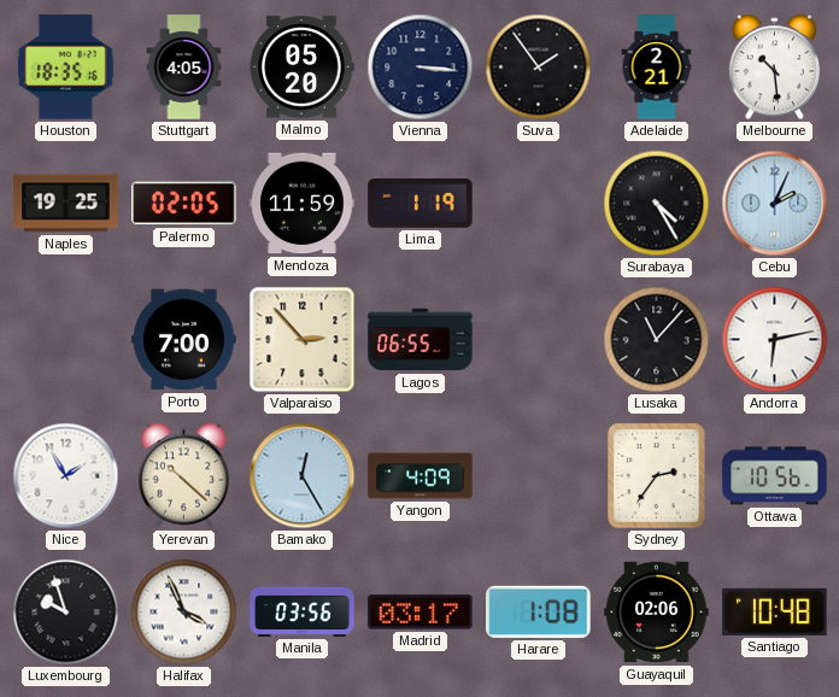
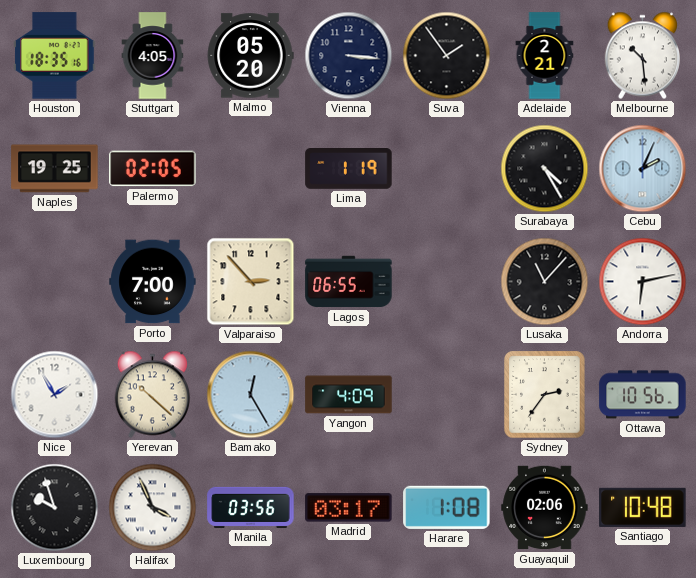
Mendoza: 11:59 -> none
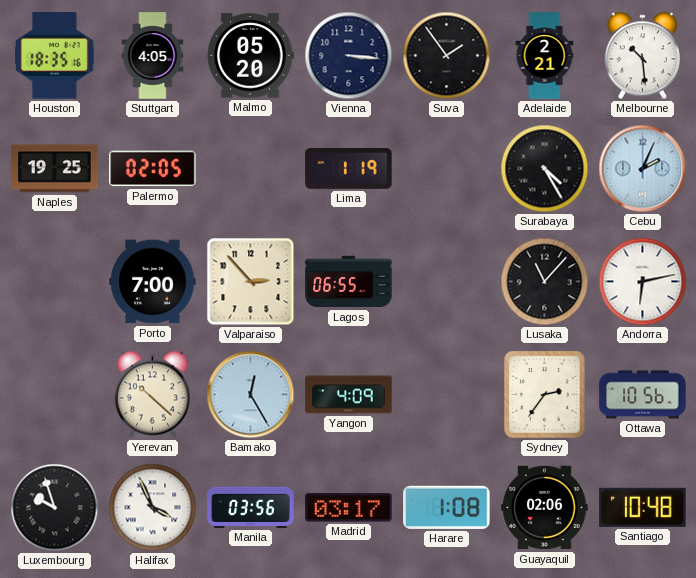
Nice: 1:55 -> none
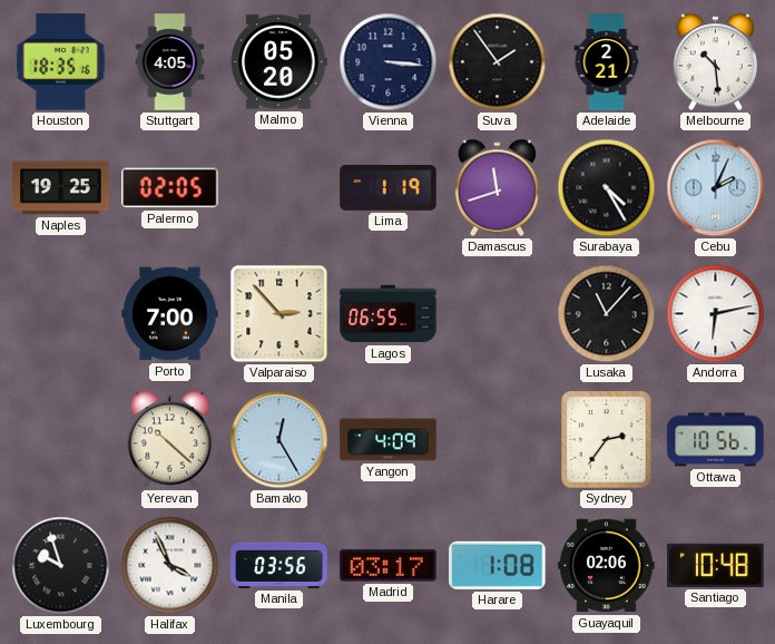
Damascus: none -> 11:42
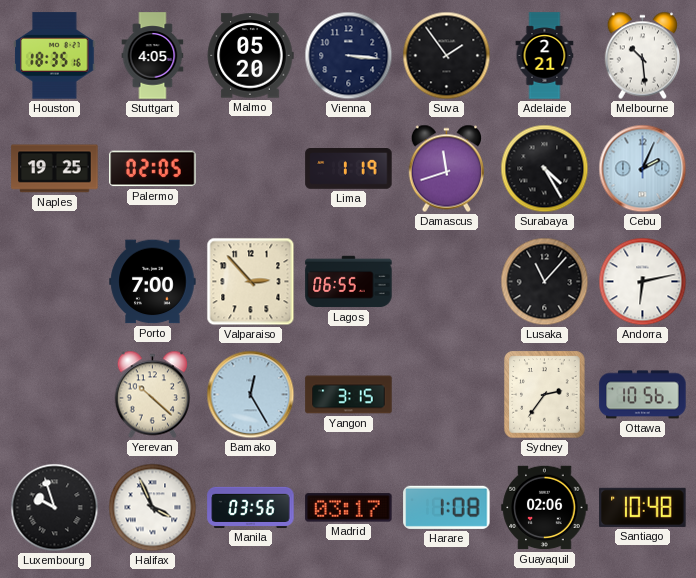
Yangon: 4:09 -> 3:15
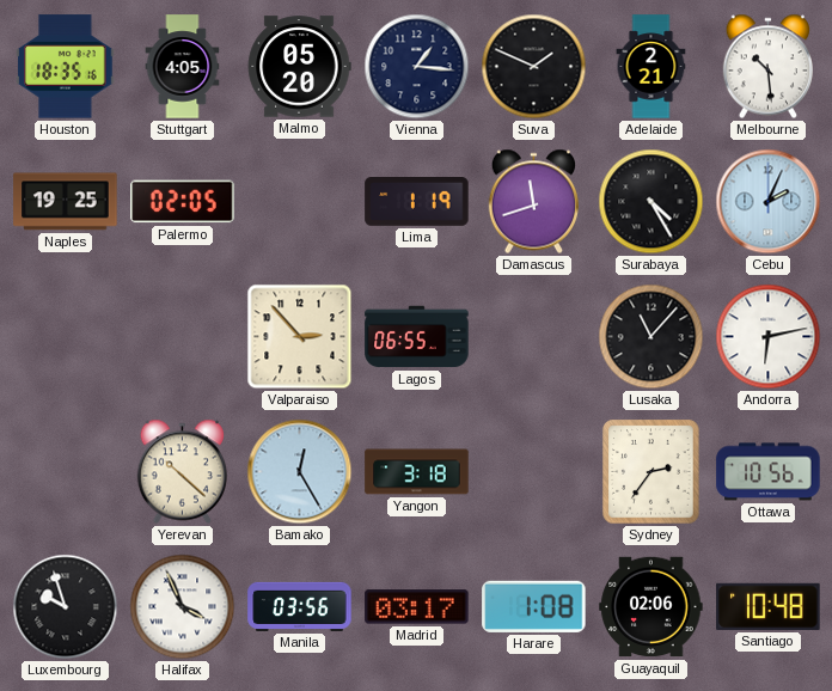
Vienna: 3:16 -> 1:16
Suva: 1:54 -> 1:49
Porto: 7:00 -> none
Yangon: 3:15 -> 3:18
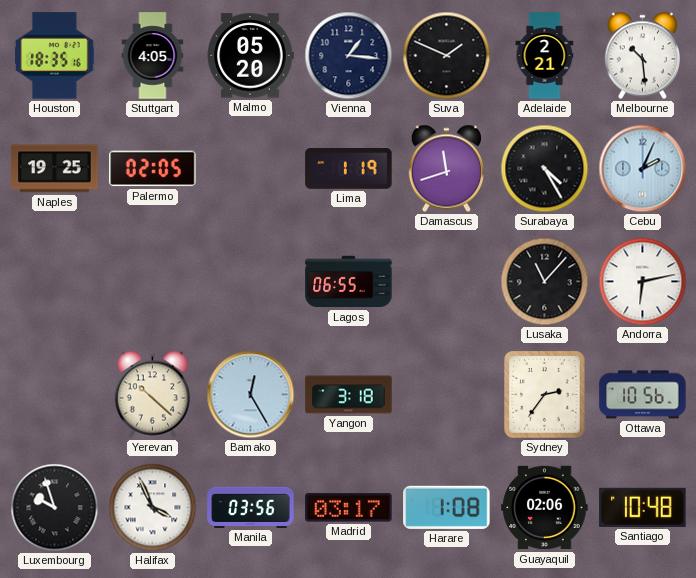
Valparaiso: 2:53 -> none
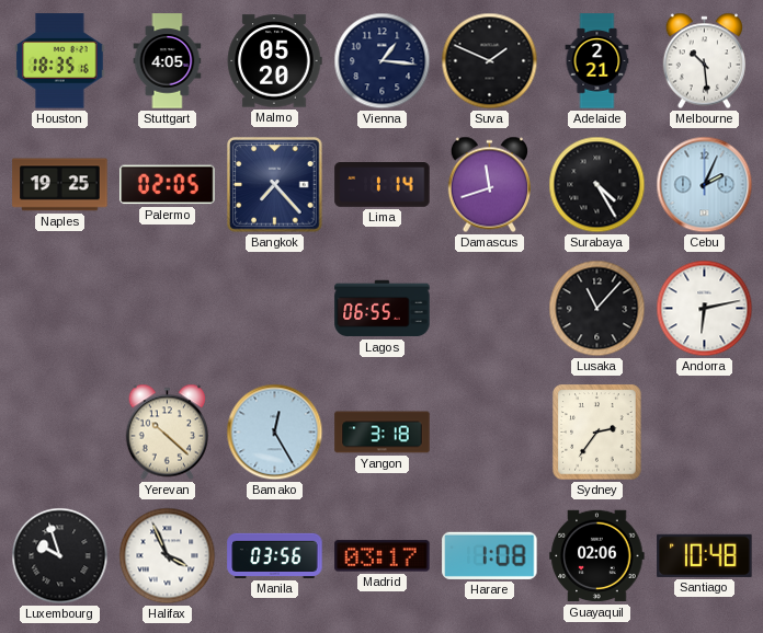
Bangkok: none -> 7:23
Lima: 1:19 -> 1:14
Ottawa: 10:56 -> none
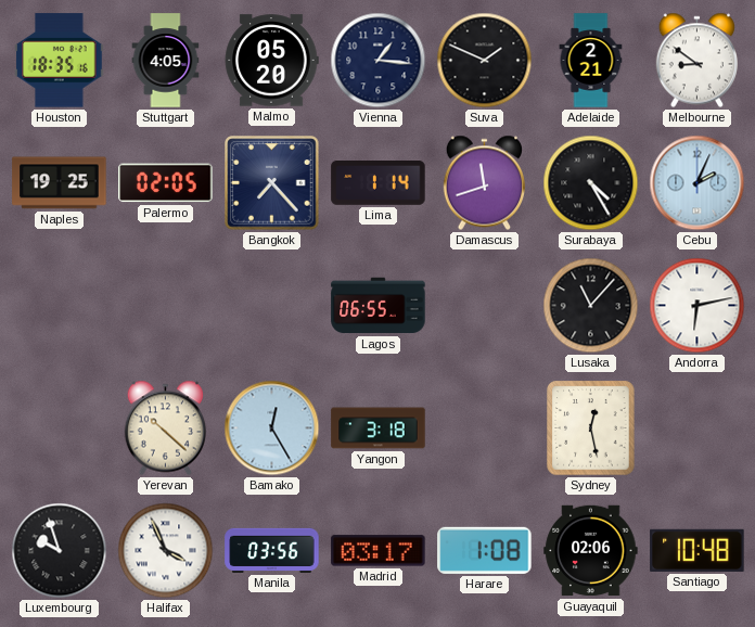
Melbourne: 10:29 -> 8:51
Sydney: 2:36 -> 12:28
